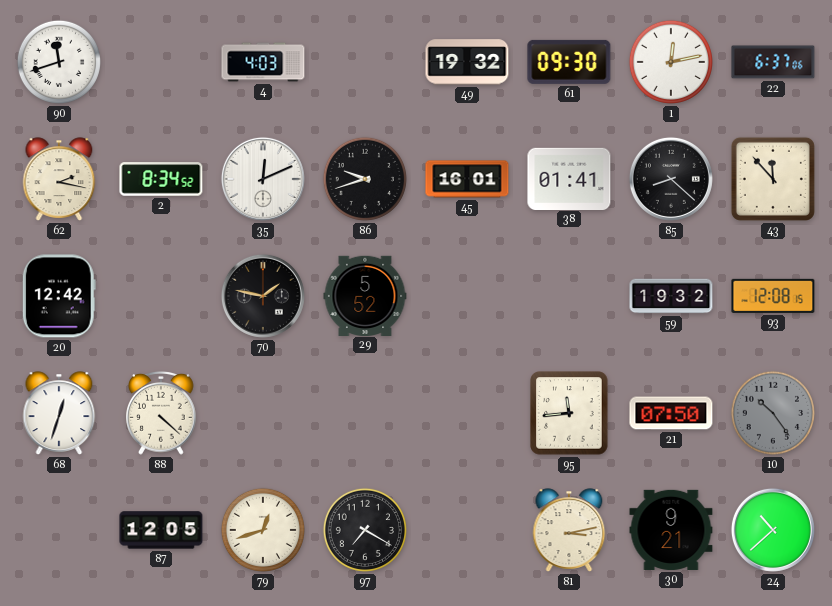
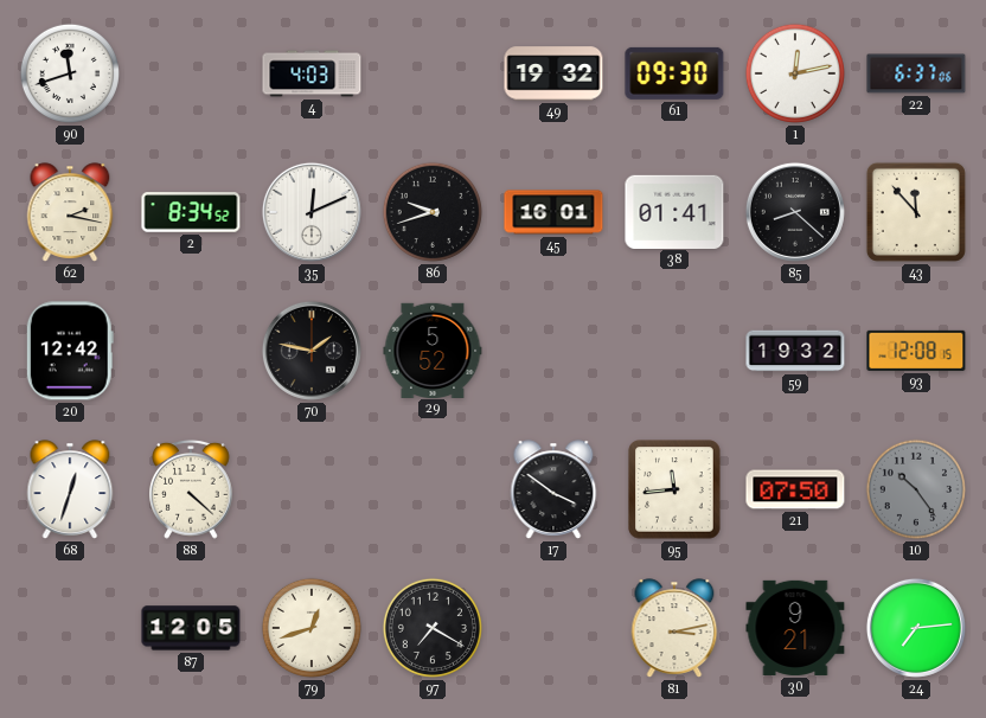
17: none -> 3:51
24: 10:38 -> 7:14
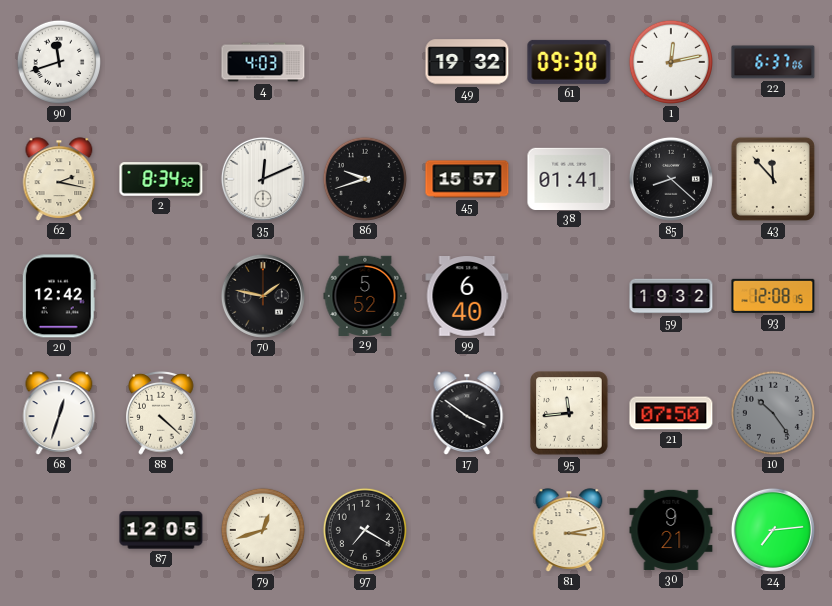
45: 16:01 -> 15:57
99: none -> 6:40
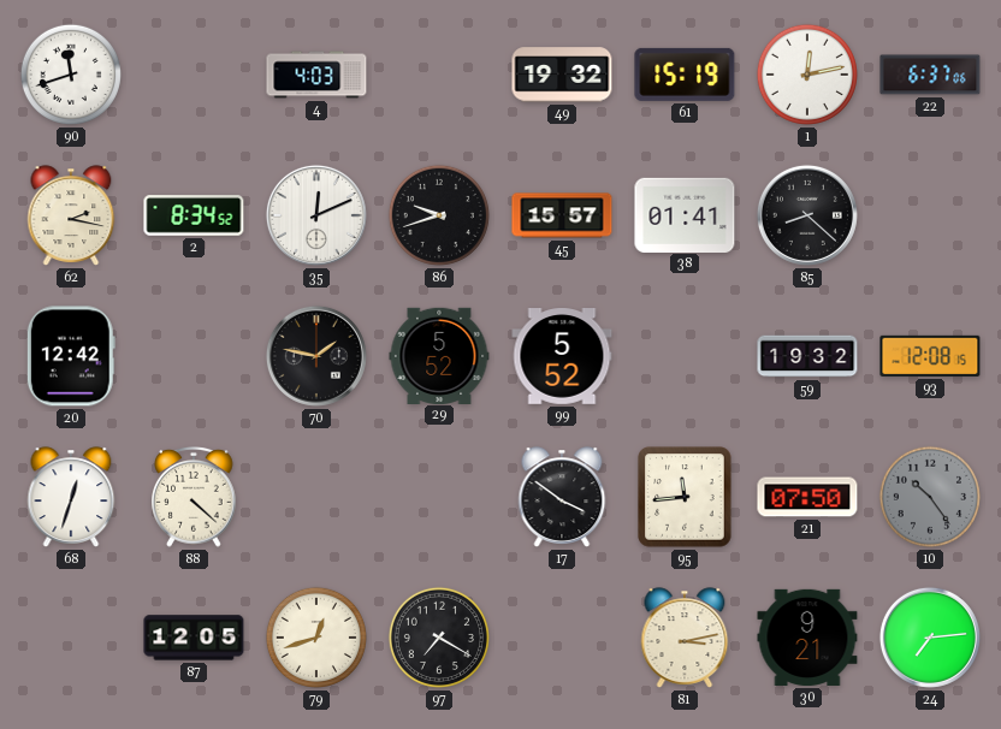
61: 09:30 -> 15:19
43: 11:53 -> none
99: 6:40 -> 5:52
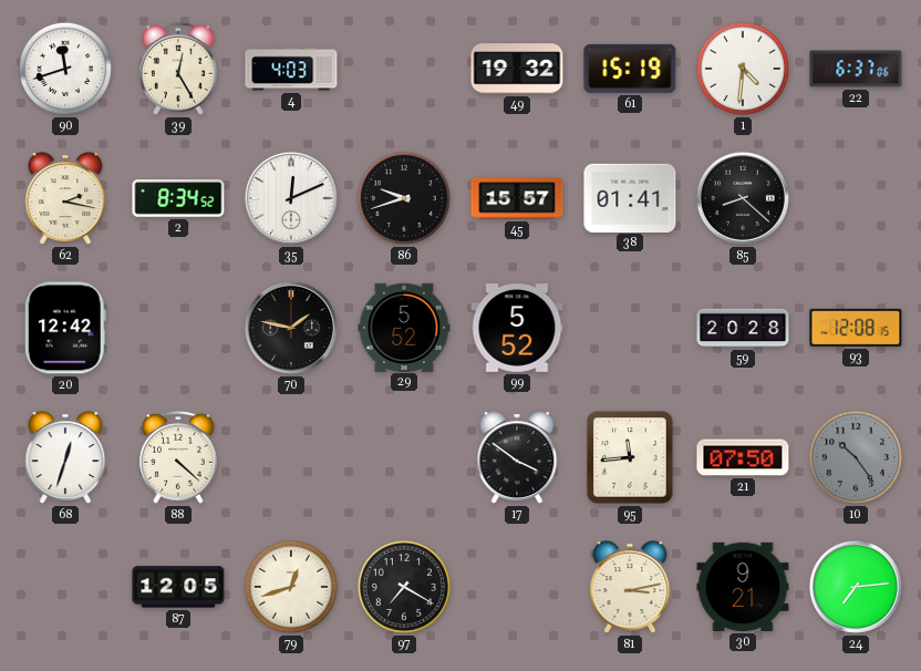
39: none -> 12:25
1: 12:13 -> 4:31
59: 19:32 -> 20:28
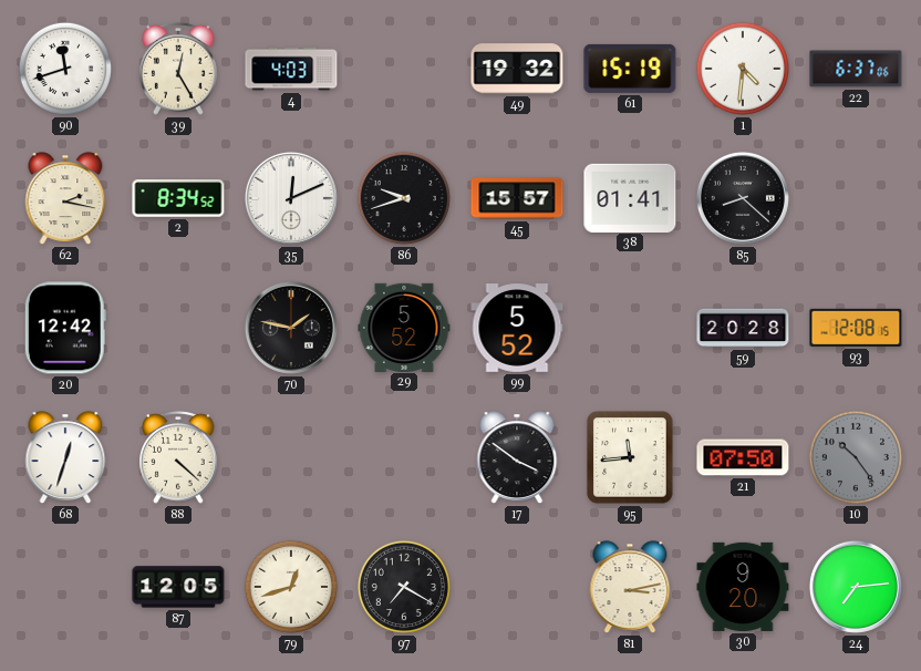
30: 9:21 -> 9:20
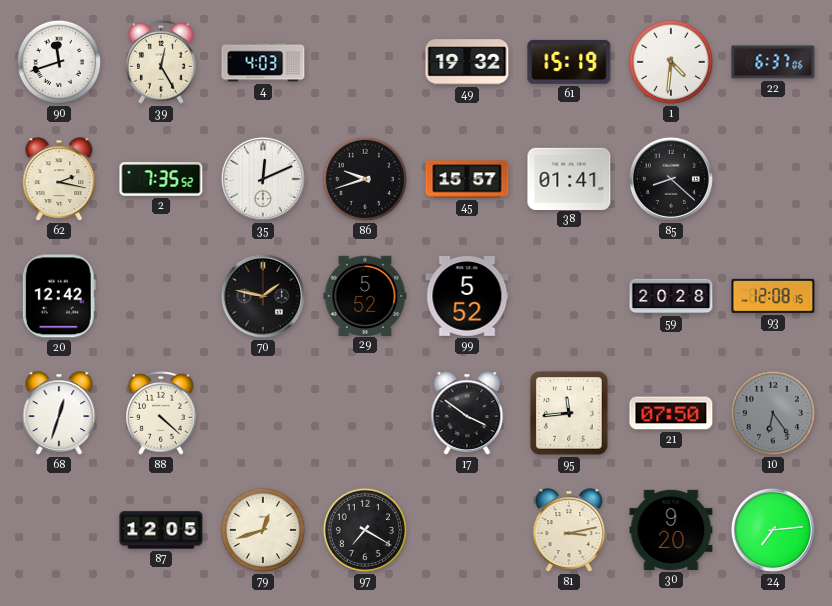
2: 8:34 -> 7:35
10: 10:24 -> 6:24
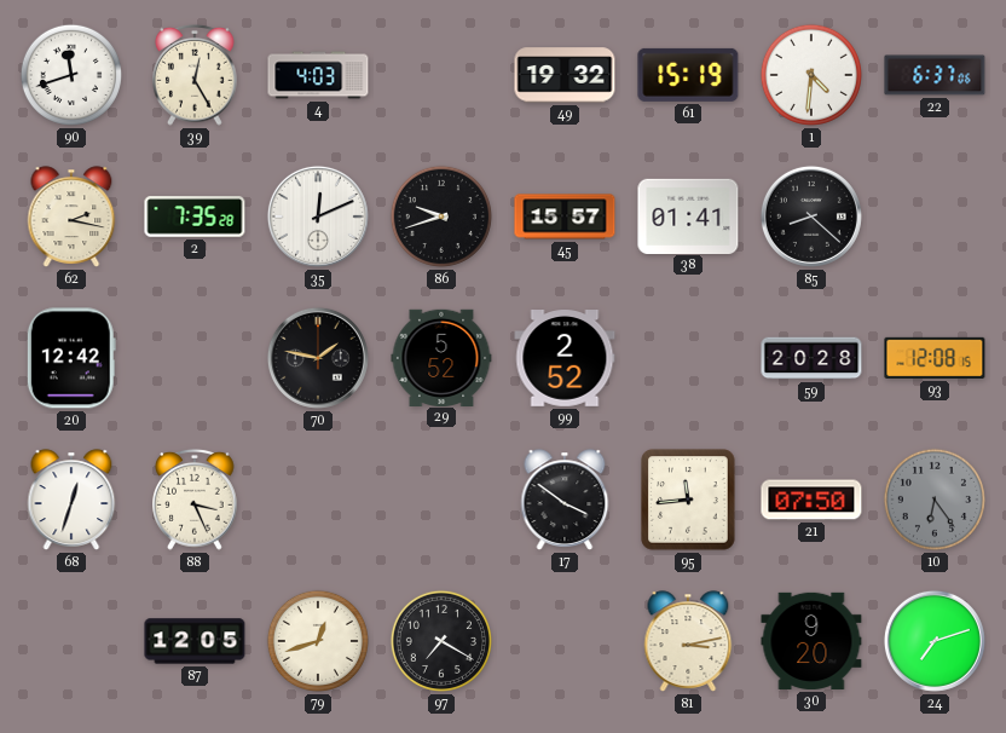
2: 7:35:52 -> 7:35:28
99: 5:52 -> 2:52
88: 4:22 -> 3:26
24: 7:14 -> 7:12
